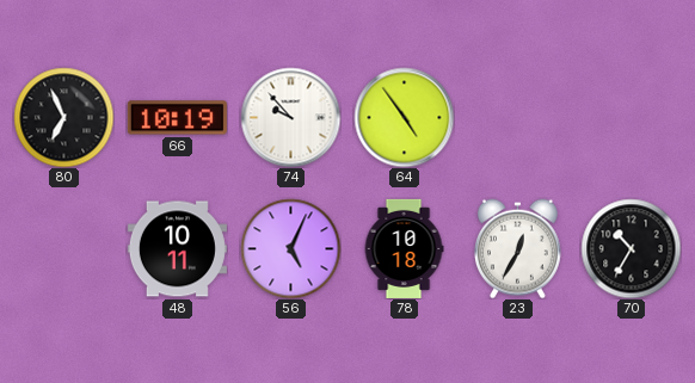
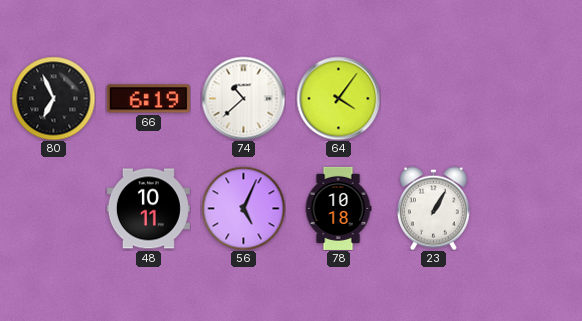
66: 10:19 -> 6:19
74: 9:53 -> 10:38
64: 4:54 -> 4:06
23: 12:35 -> 1:05
70: 10:35 -> none
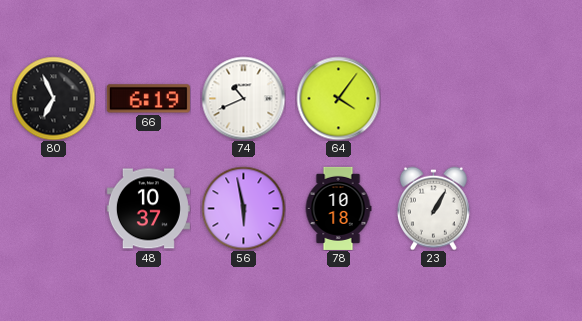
74: 10:38 -> 10:41
48: 10:11 -> 10:37
56: 5:04 -> 5:58
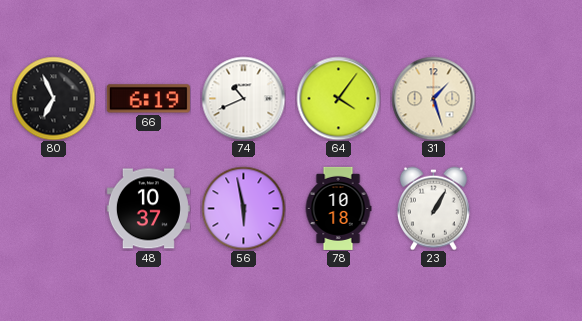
31: none -> 1:27
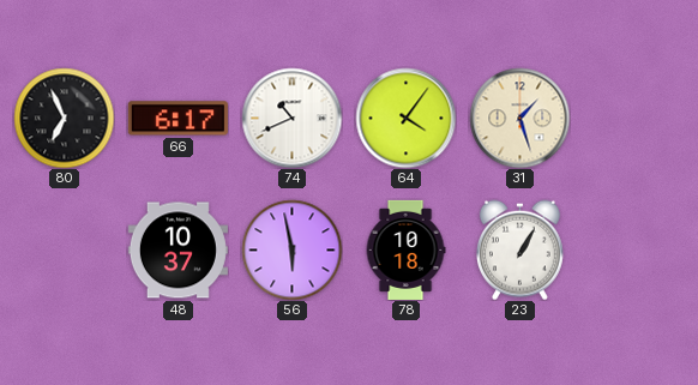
66: 6:19 -> 6:17
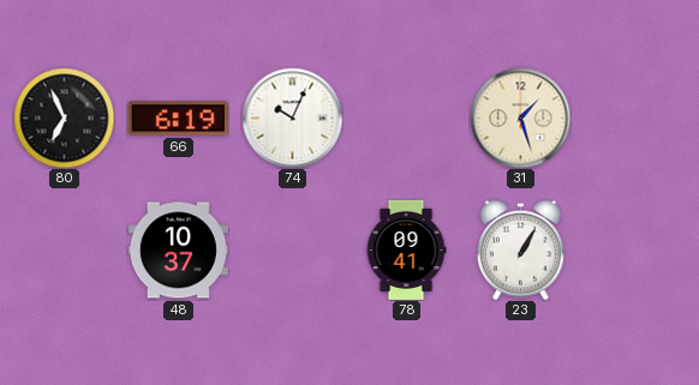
66: 6:17 -> 6:19
74: 10:41 -> 10:04
64: 4:06 -> none
56: 5:58 -> none
78: 10:18 -> 09:41
